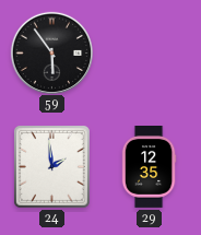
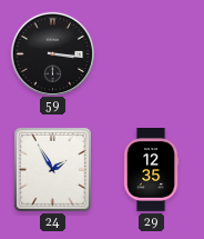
59: 5:54 -> 3:16
24: 1:59 -> 1:55
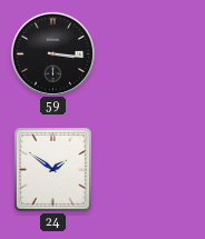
24: 1:55 -> 1:51
29: 12:35 -> none
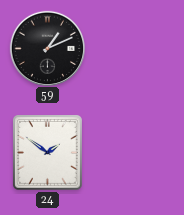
59: 3:16 -> 1:11
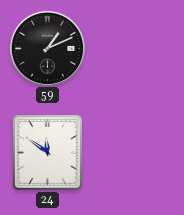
24: 1:51 -> 11:51
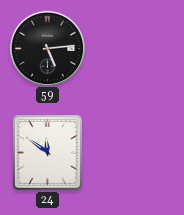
59: 1:11 -> 5:14
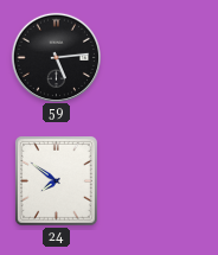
24: 11:51 -> 7:51
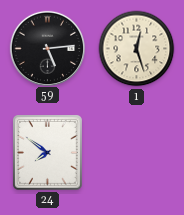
1: none -> 12:27
